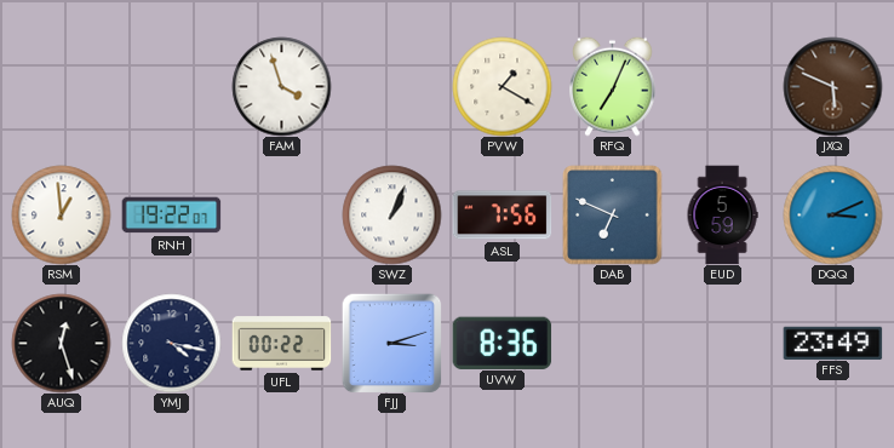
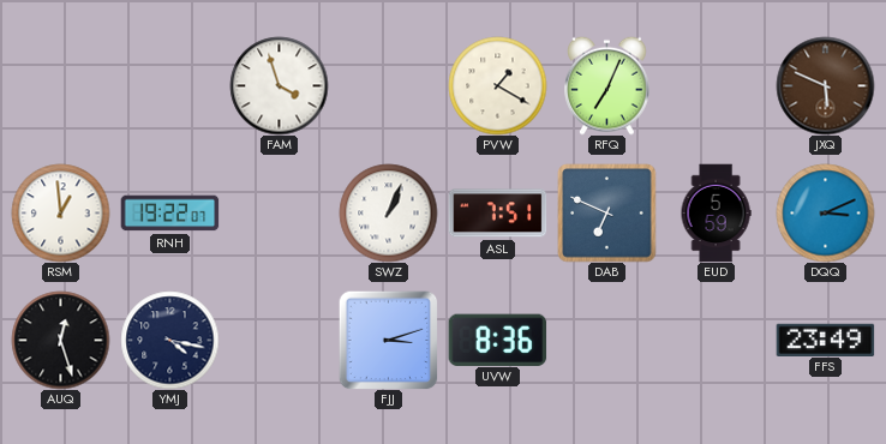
ASL: 7:56 -> 7:51
UFL: 00:22 -> none
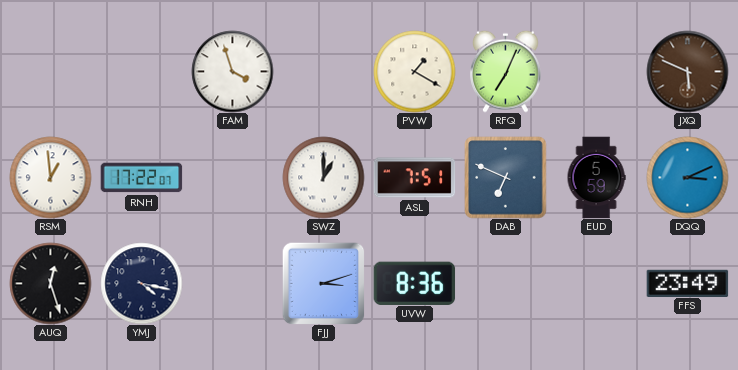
RNH: 19:22 -> 17:22
SWZ: 1:04 -> 1:00
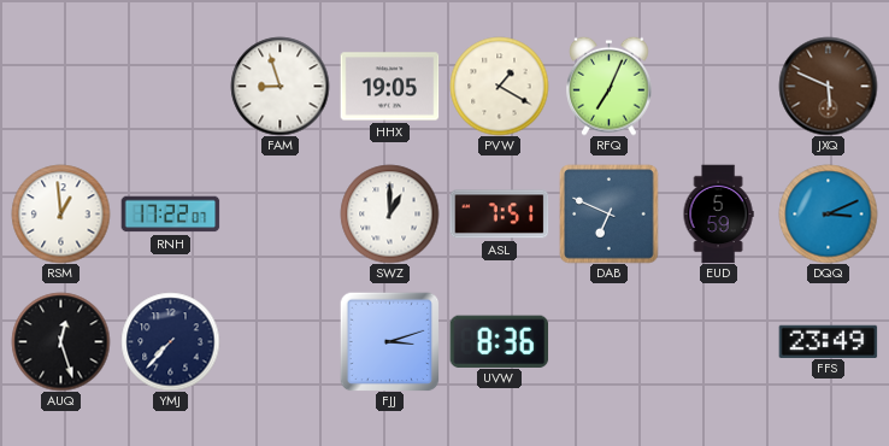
FAM: 3:57 -> 8:57
HHX: none -> 19:05
YMJ: 4:17 -> 7:37
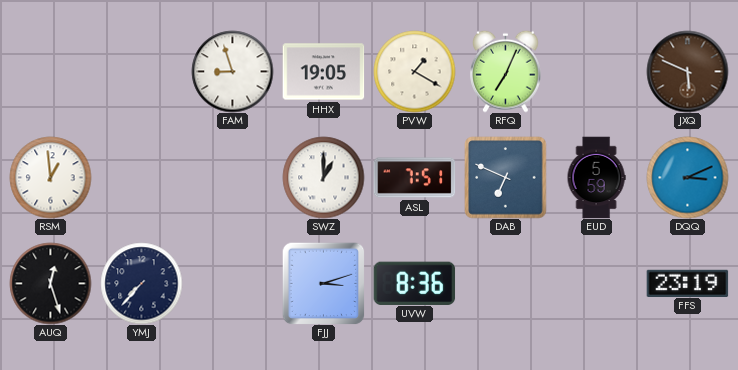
RNH: 17:22 -> none
FFS: 23:49 -> 23:19
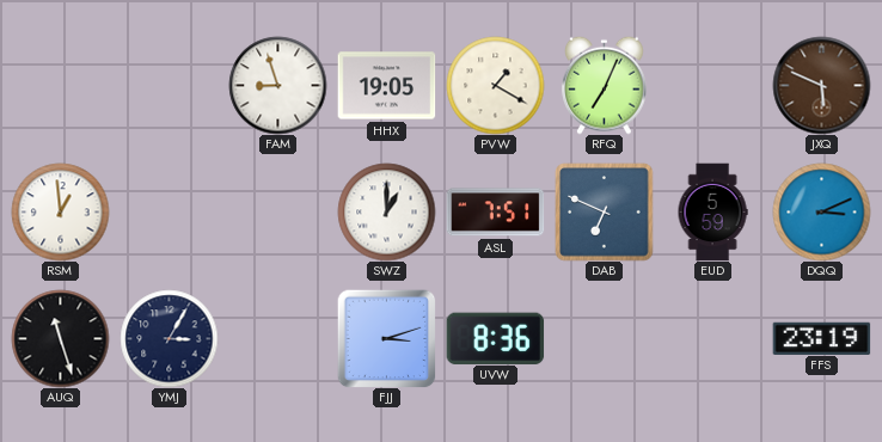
AUQ: 12:27 -> 11:27
YMJ: 7:37 -> 3:05
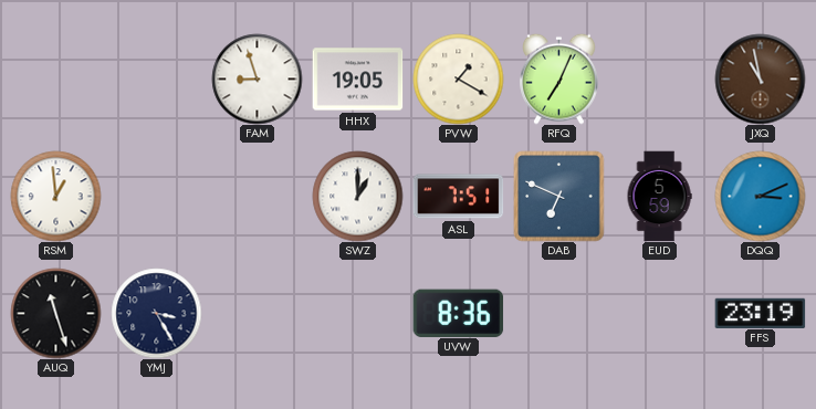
JXQ: 5:49 -> 10:58
YMJ: 3:05 -> 3:25
FJJ: 3:12 -> none
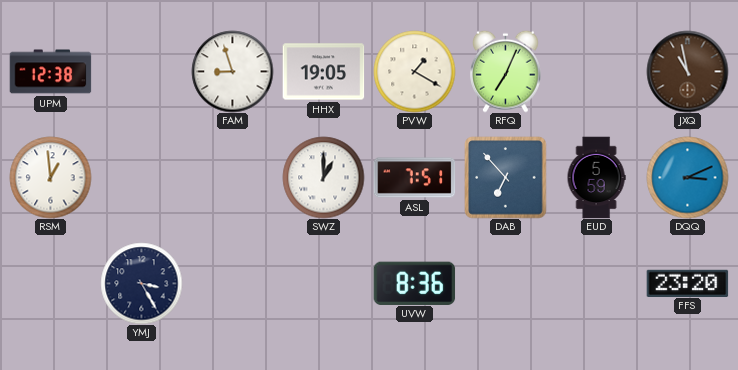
UPM: none -> 12:38
DAB: 6:49 -> 6:53
AUQ: 11:27 -> none
FFS: 23:19 -> 23:20
